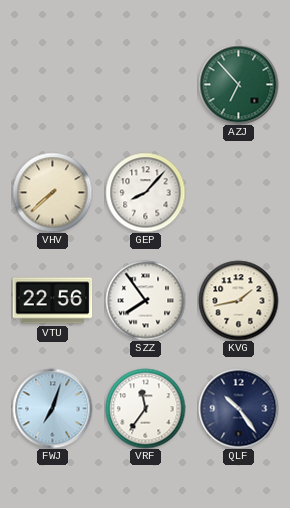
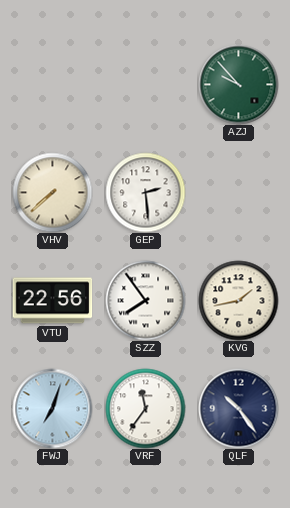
AZJ: 6:53 -> 9:53
GEP: 8:07 -> 2:29
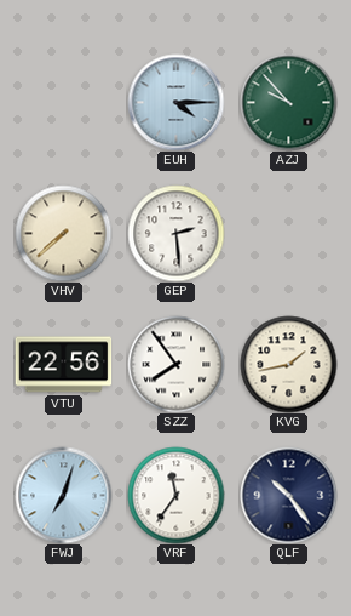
EUH: none -> 4:15
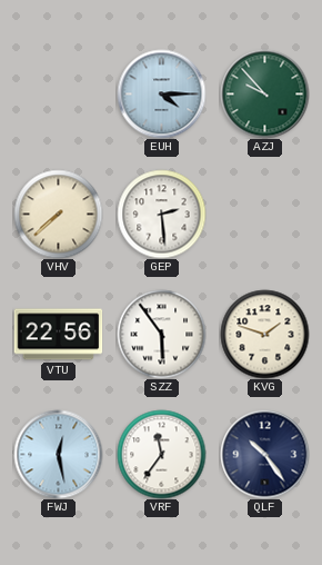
SZZ: 7:54 -> 5:54
KVG: 1:43 -> 1:48
FWJ: 7:03 -> 12:28
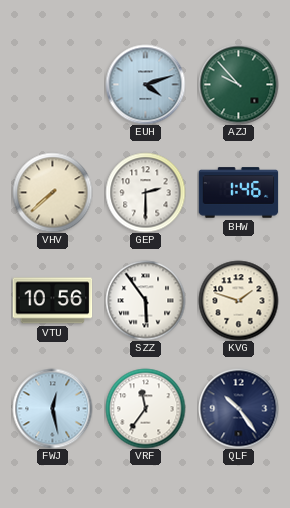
EUH: 4:15 -> 4:12
GEP: 2:29 -> 2:30
BHW: none -> 1:46
VTU: 22:56 -> 10:56
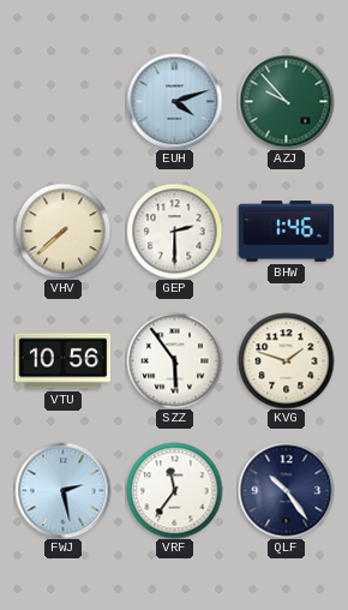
FWJ: 12:28 -> 2:28
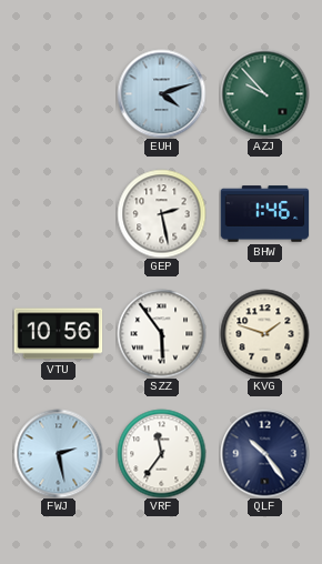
VHV: 7:38 -> none
GEP: 2:30 -> 2:28
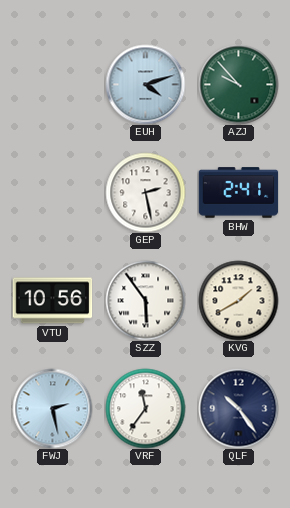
BHW: 1:46 -> 2:41
KVG: 1:48 -> 1:40
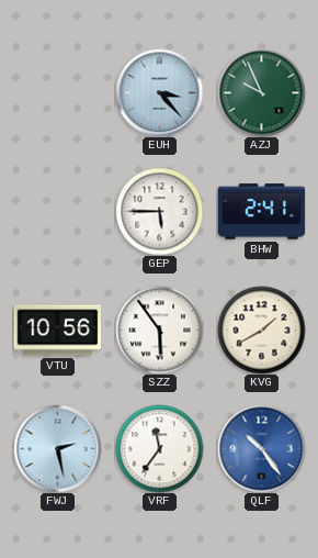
EUH: 4:12 -> 3:23
AZJ: 9:53 -> 9:56
GEP: 2:28 -> 5:45
QLF dial: navy -> blue
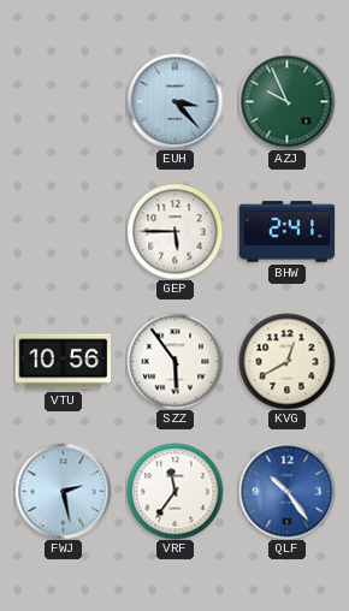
KVG: 1:40 -> 12:40
